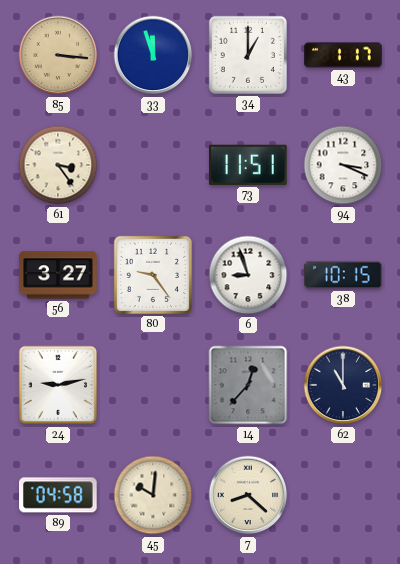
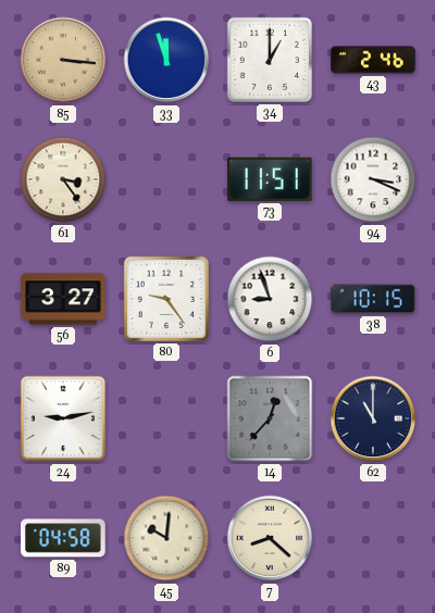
43: 1:17 -> 2:46
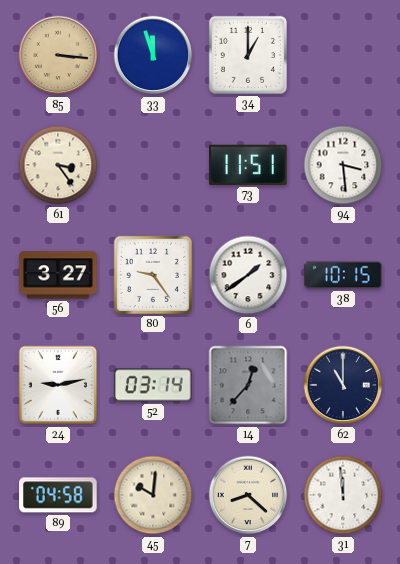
43: 2:46 -> none
94: 3:19 -> 3:29
6: 8:57 -> 1:39
52: none -> 03:14
31: none -> 11:59
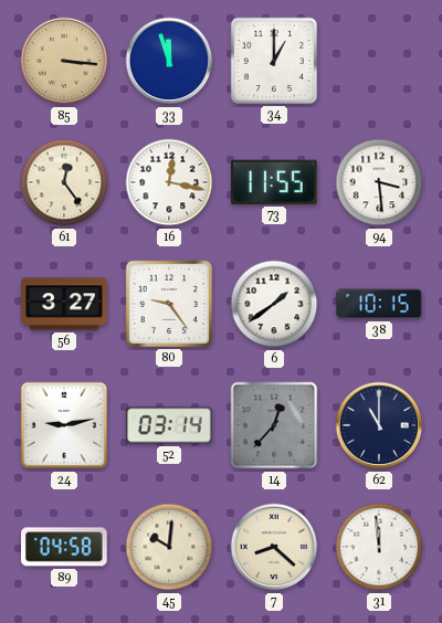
61: 3:24 -> 12:24
16: none -> 12:17
73: 11:51 -> 11:55
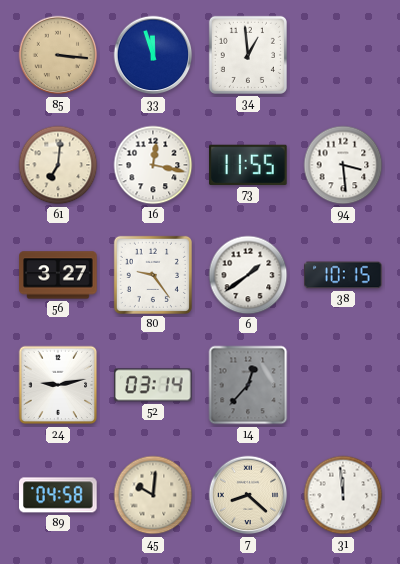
34: 1:00 -> 12:59
61: 12:24 -> 7:01
62: 11:00 -> none
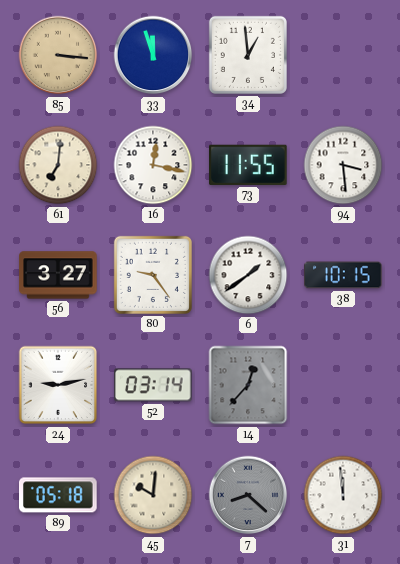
89: 04:58 -> 05:18
7 dial: cream -> grey
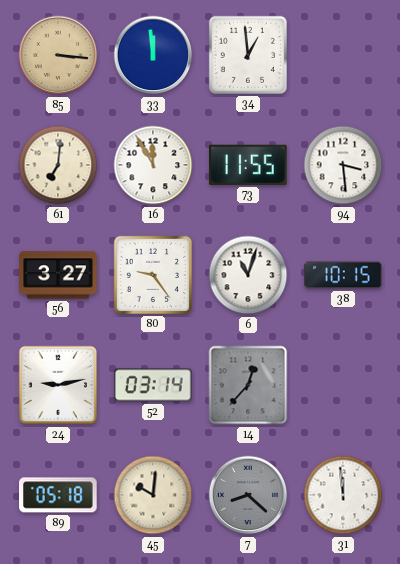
33: 11:57 -> 11:59
16: 12:17 -> 11:55
6: 1:39 -> 11:03
